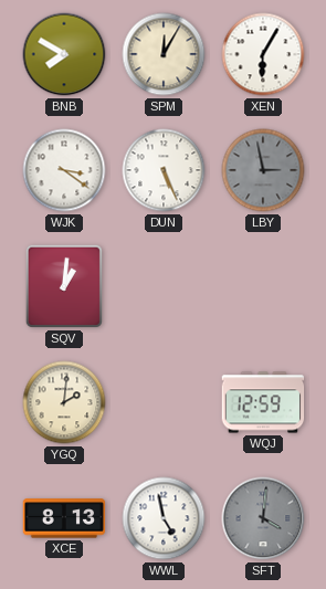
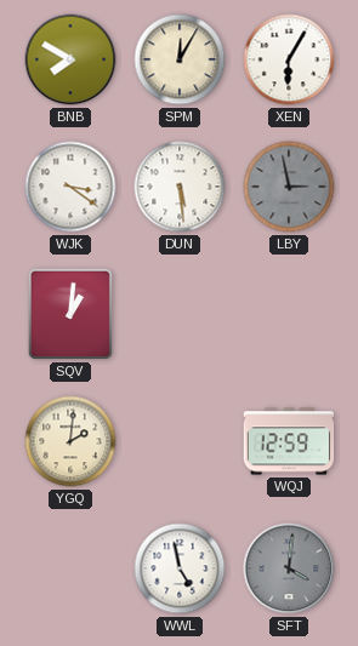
DUN: 5:26 -> 5:29
XCE: 8:13 -> none
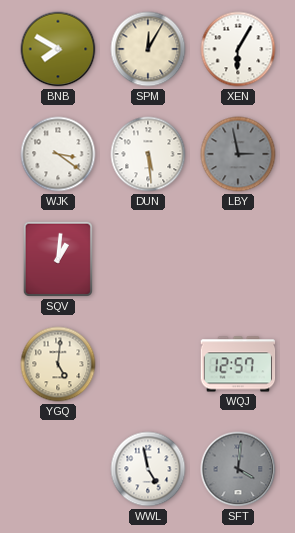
YGQ: 2:01 -> 5:01
WQJ: 12:59 -> 12:57
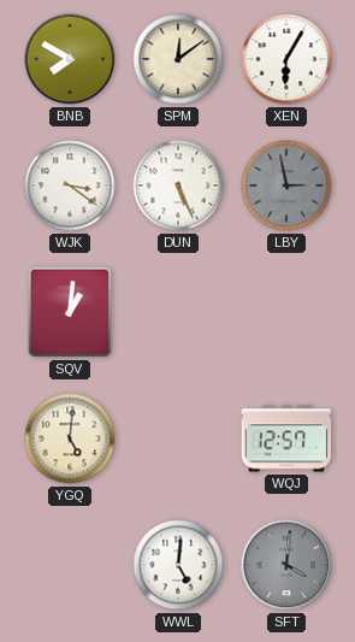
SPM: 12:05 -> 12:09
DUN: 5:29 -> 5:26
WWL: 4:58 -> 5:01
